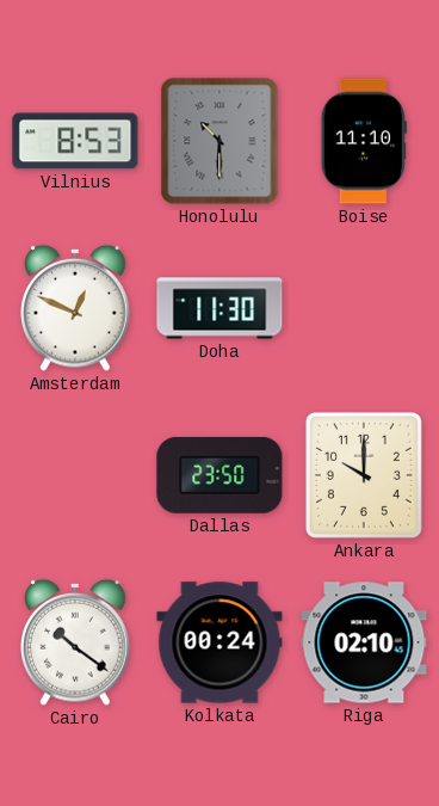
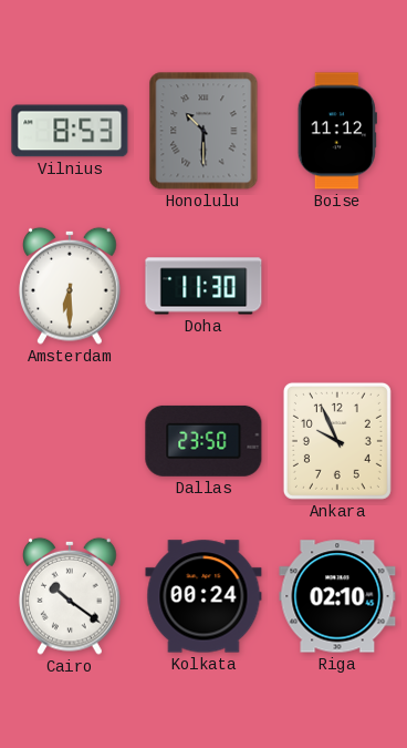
Boise: 11:10 -> 11:12
Amsterdam: 12:49 -> 6:30
Ankara: 10:00 -> 9:56
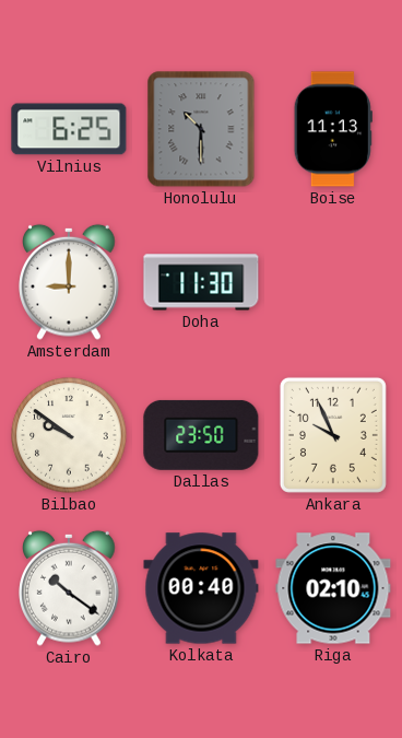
Vilnius: 8:53 -> 6:25
Boise: 11:12 -> 11:13
Amsterdam: 6:30 -> 9:00
Bilbao: none -> 9:51
Kolkata: 00:24 -> 00:40
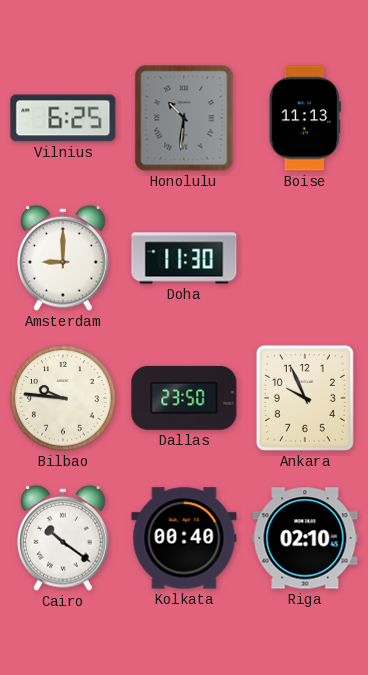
Honolulu: 10:30 -> 10:31
Bilbao: 9:51 -> 9:46
